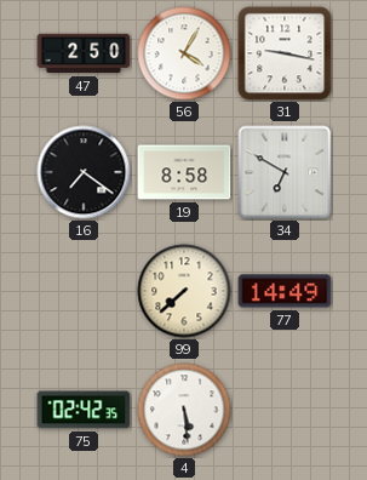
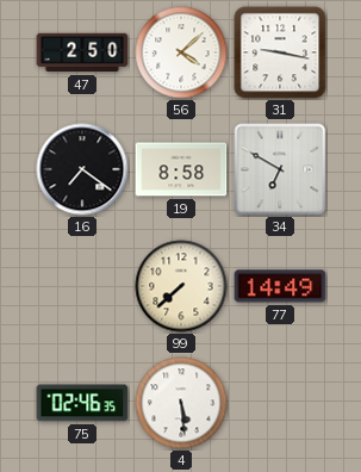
56: 4:05 -> 4:08
75: 02:42 -> 02:46
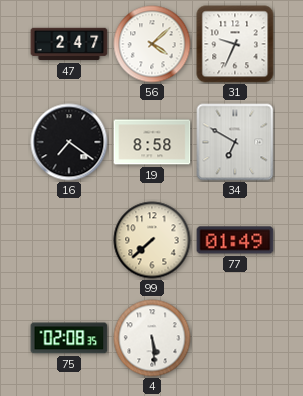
47: 2:50 -> 2:47
31: 9:17 -> 9:34
77: 14:49 -> 01:49
75: 02:46 -> 02:08
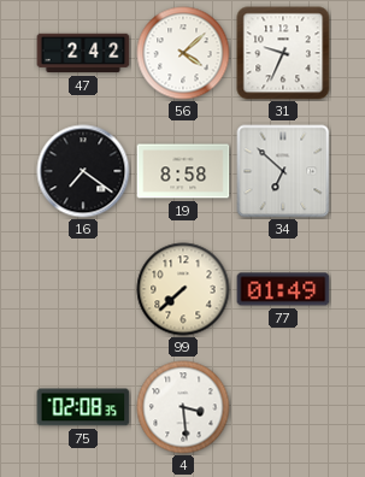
47: 2:47 -> 2:42
34: 6:50 -> 6:52
4: 5:29 -> 3:29
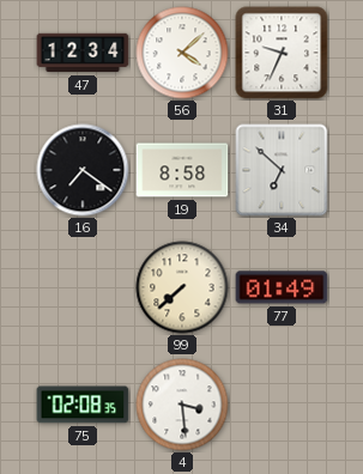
47: 2:42 -> 12:34
